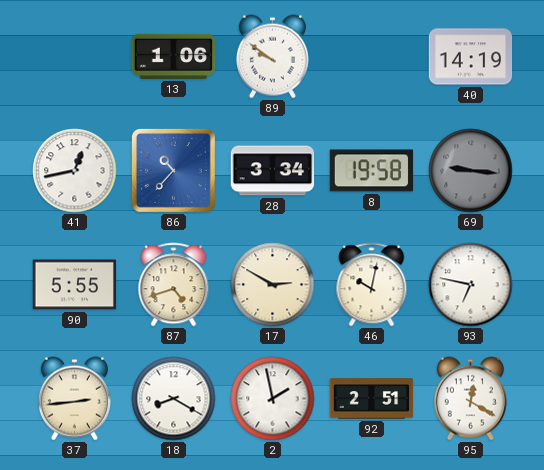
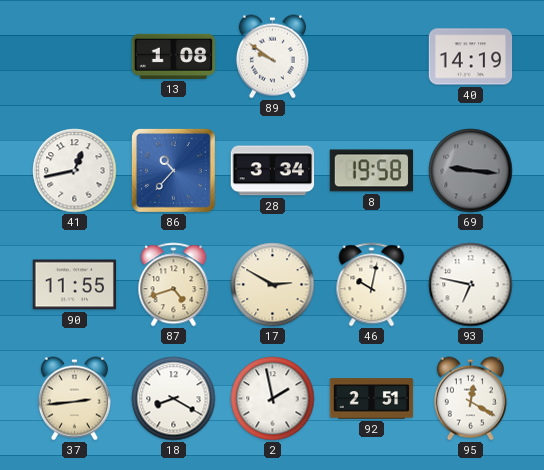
13: 1:06 -> 1:08
90: 5:55 -> 11:55
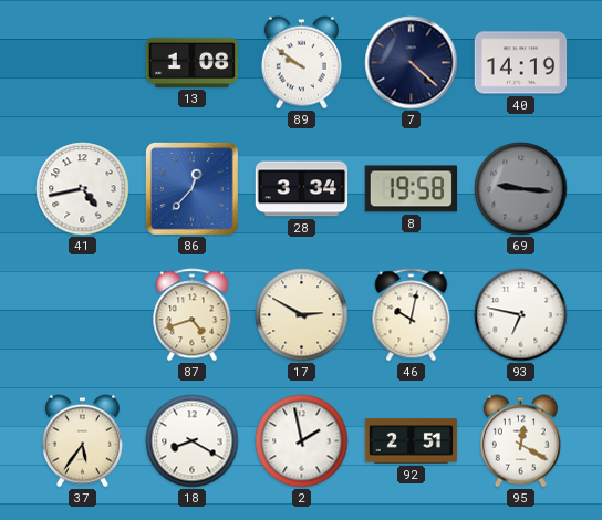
7: none -> 4:22
41: 12:43 -> 4:43
86: 10:37 -> 12:37
90: 11:55 -> none
37: 2:44 -> 5:36
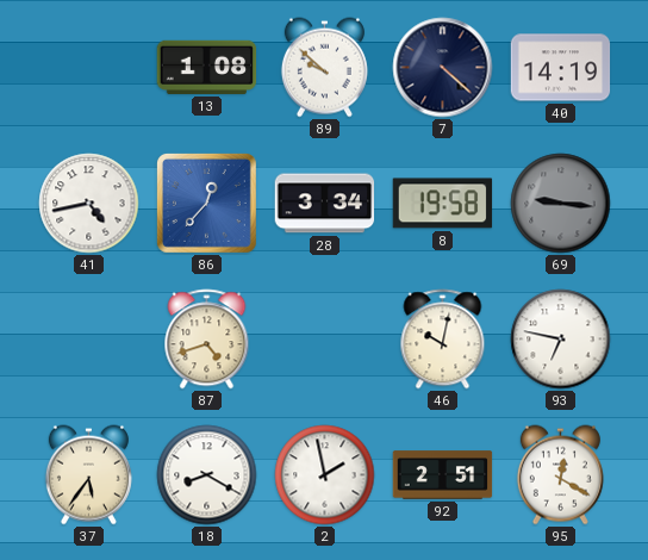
89: 9:51 -> 9:52
17: 2:50 -> none
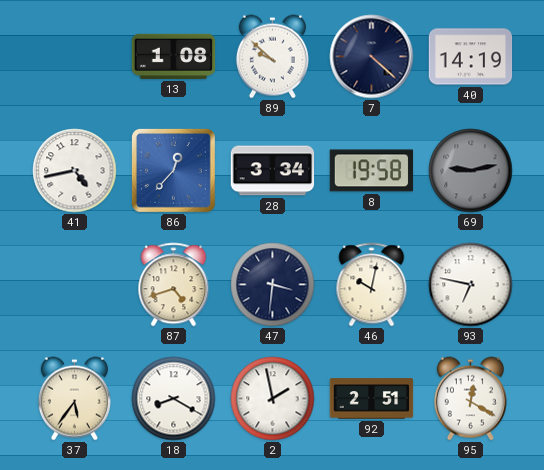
69: 9:16 -> 9:13
47: none -> 3:31
